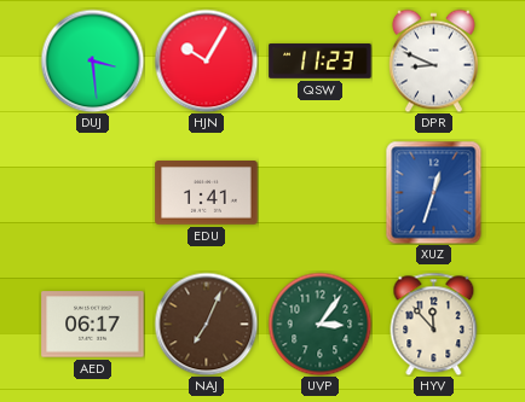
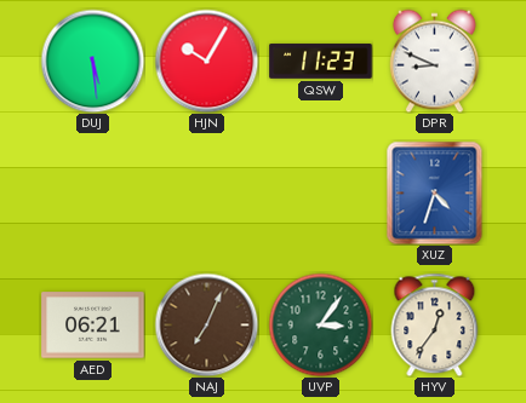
DUJ: 3:29 -> 5:29
EDU: 1:41 -> none
XUZ: 12:33 -> 4:33
AED: 06:17 -> 06:21
HYV: 11:53 -> 12:36
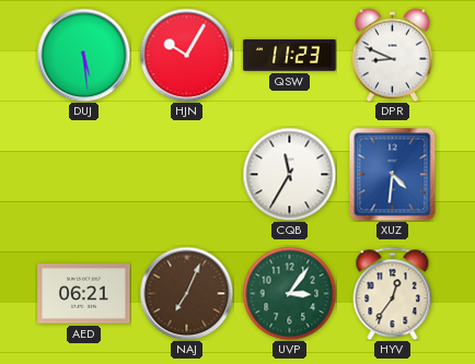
CQB: none -> 11:35
XUZ: 4:33 -> 4:31
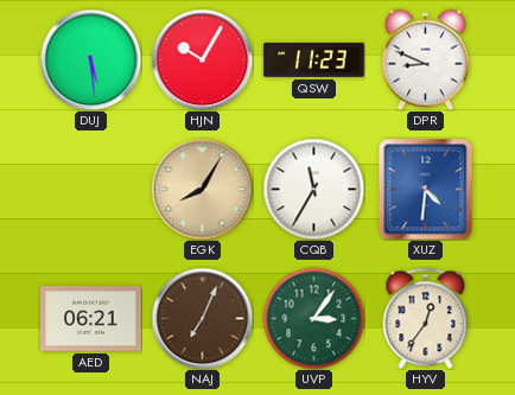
EGK: none -> 8:05
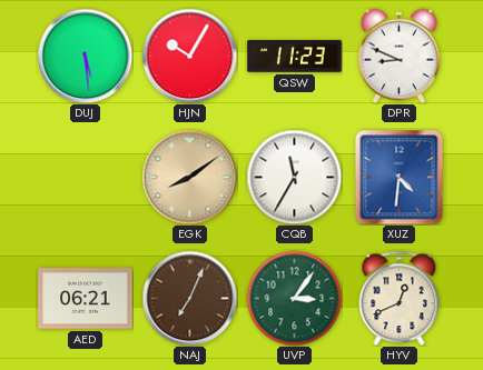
EGK: 8:05 -> 8:09
HYV: 12:36 -> 12:41
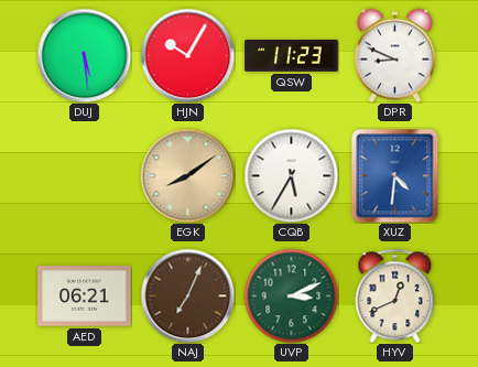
CQB: 11:35 -> 5:35
UVP: 3:06 -> 3:11
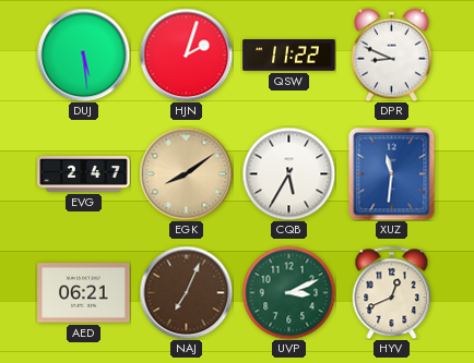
HJN: 10:05 -> 2:03
QSW: 11:23 -> 11:22
EVG: none -> 2:47
XUZ: 4:31 -> 11:31
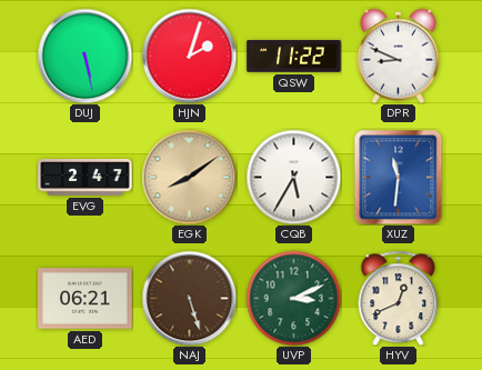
DUJ: 5:29 -> 5:28
NAJ: 7:04 -> 5:27
